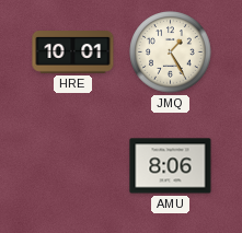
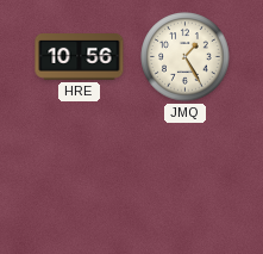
HRE: 10:01 -> 10:56
AMU: 8:06 -> none
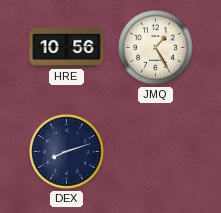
DEX: none -> 8:12
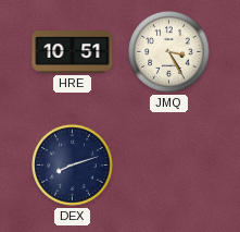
HRE: 10:56 -> 10:51
JMQ: 1:25 -> 3:25
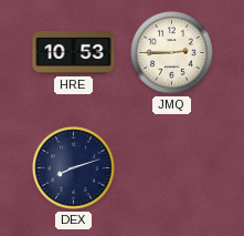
HRE: 10:51 -> 10:53
JMQ: 3:25 -> 2:45
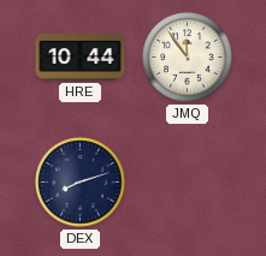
HRE: 10:53 -> 10:44
JMQ: 2:45 -> 11:54
